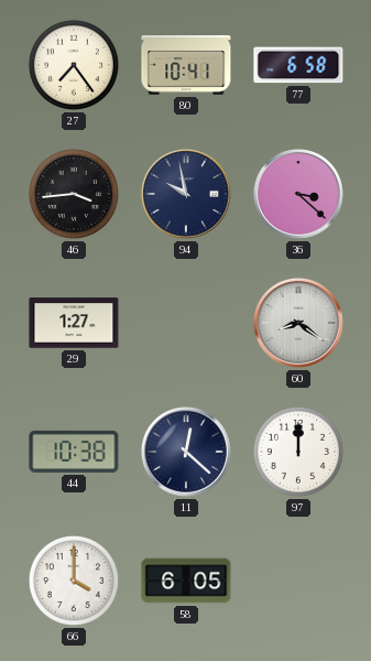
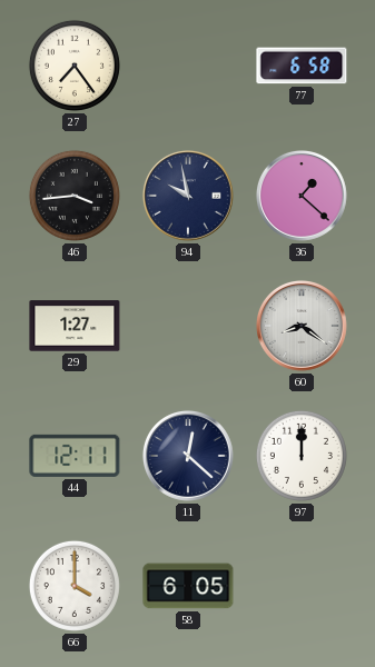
80: 10:41 -> none
36: 3:22 -> 1:22
44: 10:38 -> 12:11
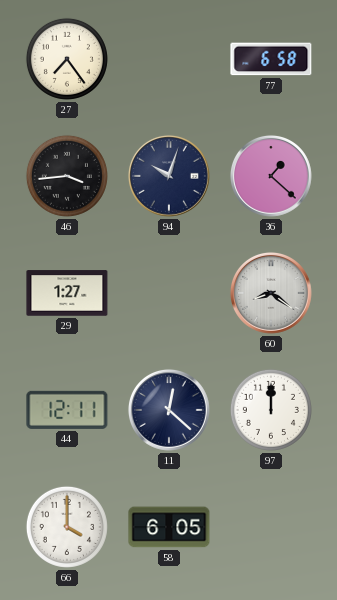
94: 9:58 -> 10:03
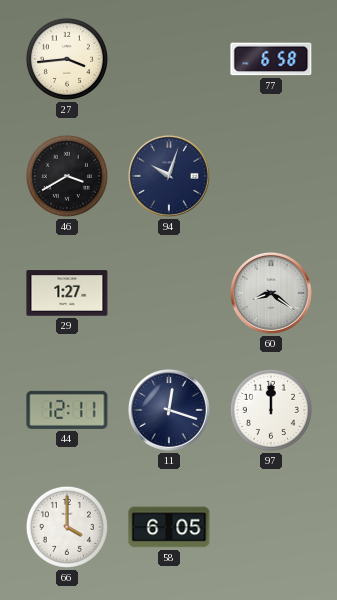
27: 7:24 -> 3:44
46: 3:44 -> 3:40
36: 1:22 -> none
11: 12:22 -> 12:18
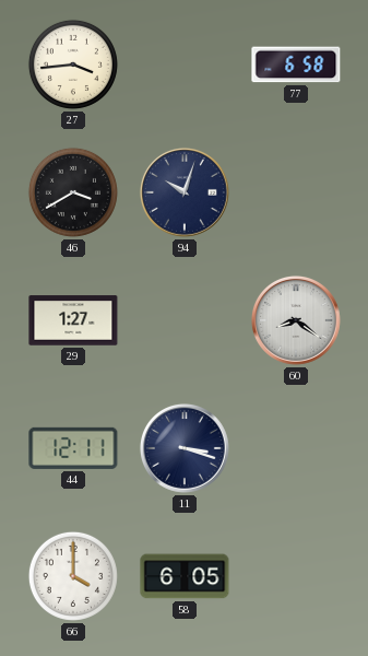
11: 12:18 -> 3:18
97: 12:00 -> none
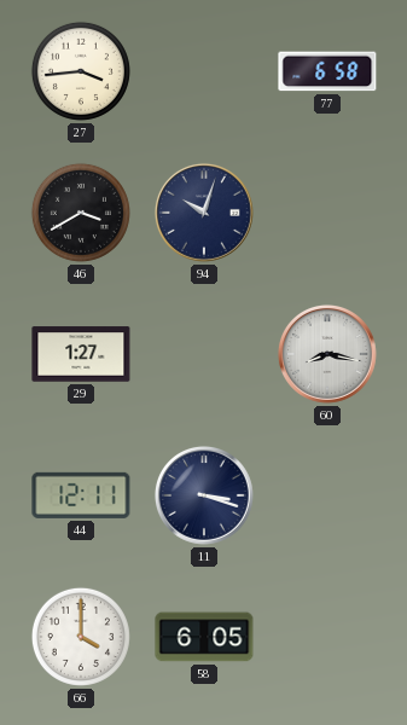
60: 8:21 -> 8:17
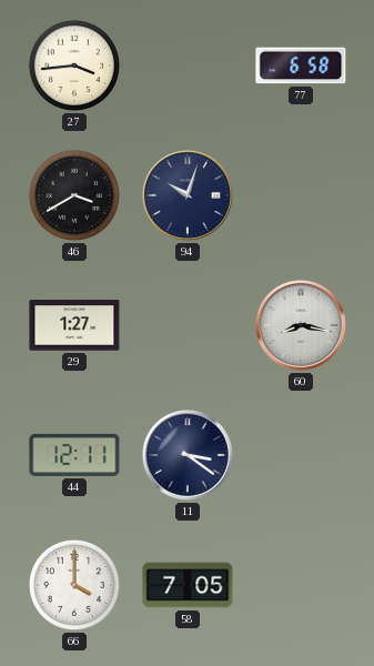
11: 3:18 -> 3:21
58: 6:05 -> 7:05
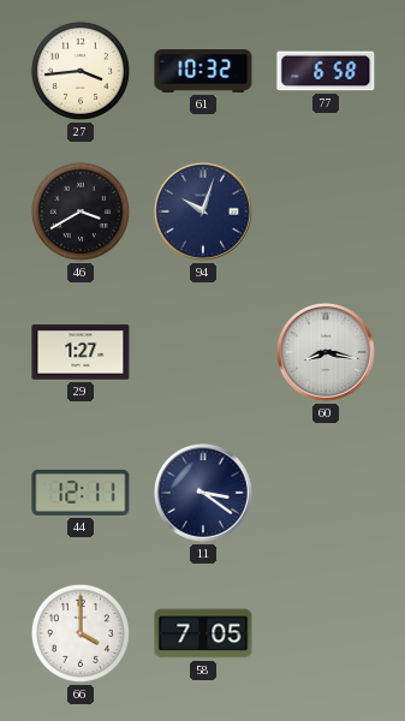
61: none -> 10:32
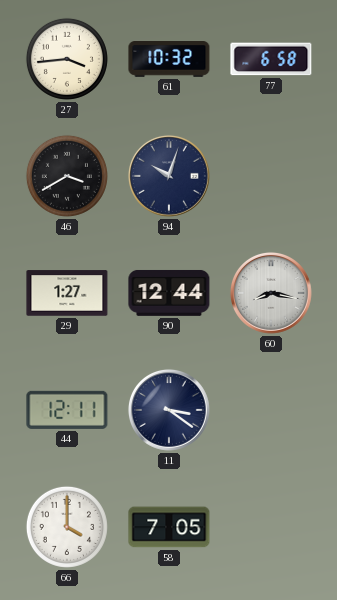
90: none -> 12:44
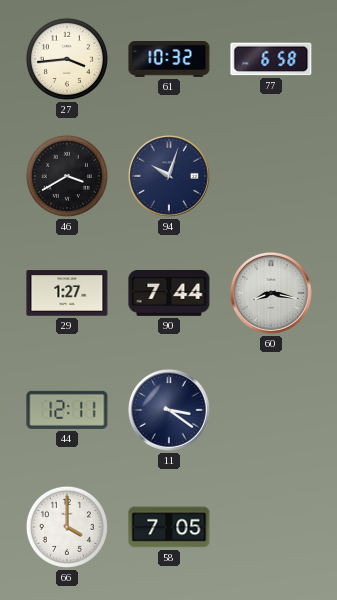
90: 12:44 -> 7:44
